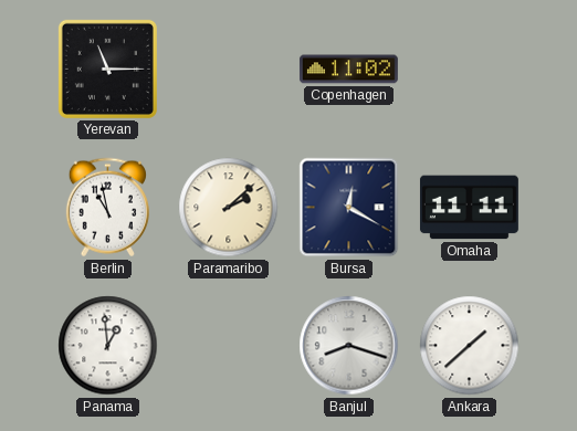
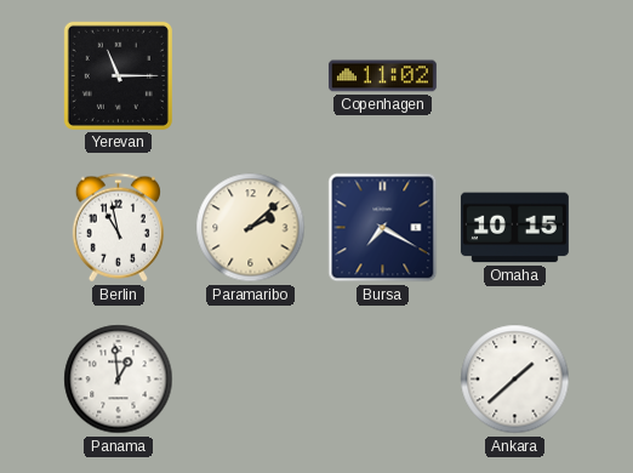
Bursa: 12:20 -> 7:20
Omaha: 11:11 -> 10:15
Banjul: 8:18 -> none
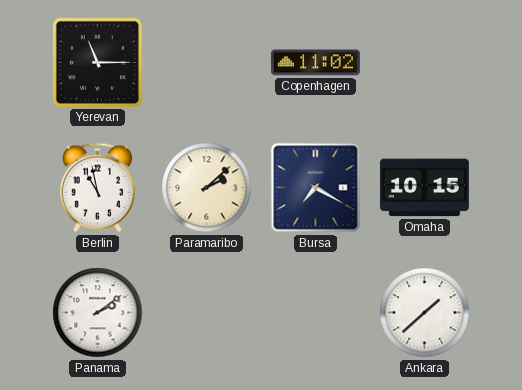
Panama: 12:59 -> 2:09
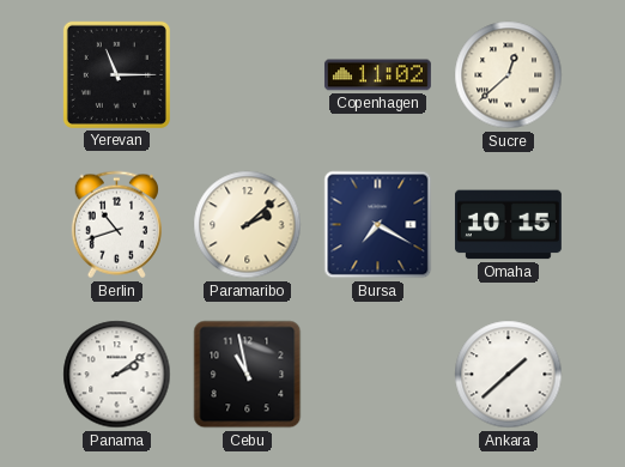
Sucre: none -> 12:38
Berlin: 10:58 -> 10:42
Cebu: none -> 10:58
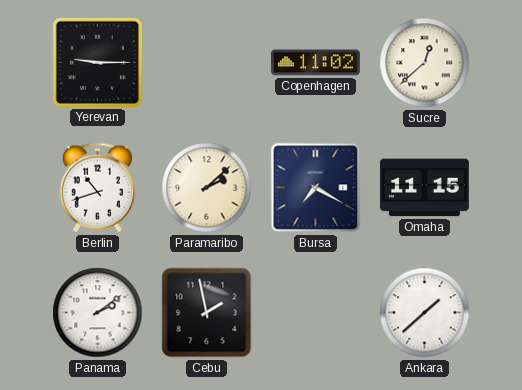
Yerevan: 11:15 -> 9:15
Omaha: 10:15 -> 11:15
Cebu: 10:58 -> 1:58
